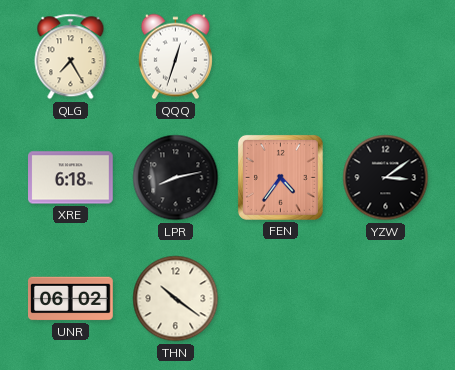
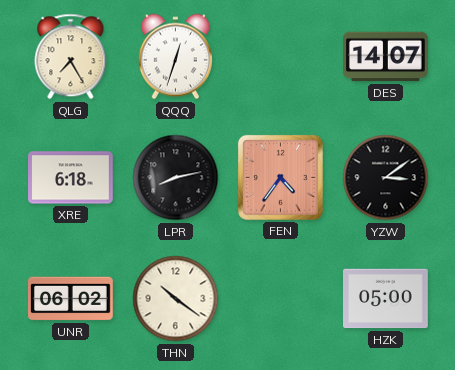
DES: none -> 14:07
HZK: none -> 05:00
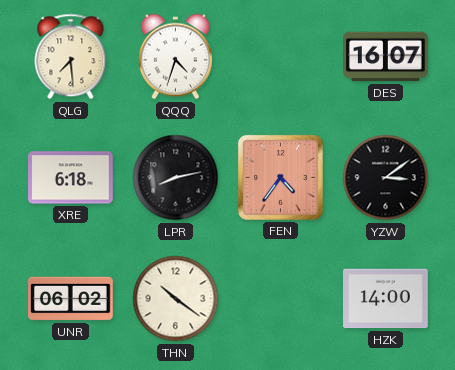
QLG: 7:25 -> 7:29
QQQ: 12:33 -> 4:33
DES: 14:07 -> 16:07
HZK: 05:00 -> 14:00
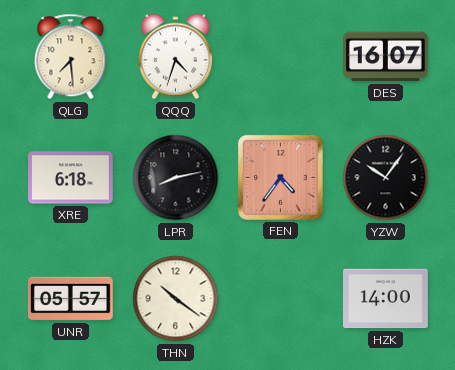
YZW: 3:09 -> 10:06
UNR: 06:02 -> 05:57
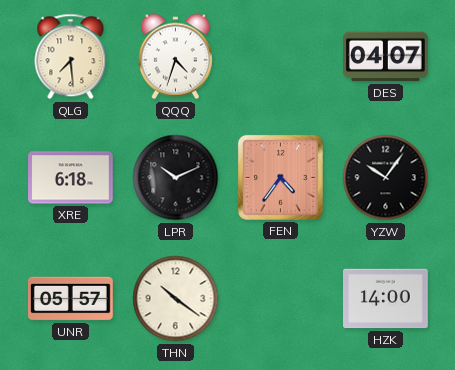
DES: 16:07 -> 04:07
LPR: 8:13 -> 10:11
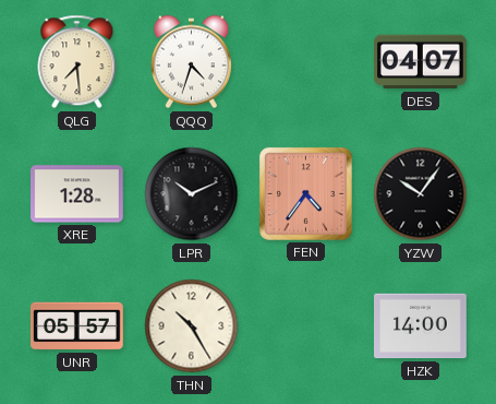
XRE: 6:18 -> 1:28
THN: 10:21 -> 10:25
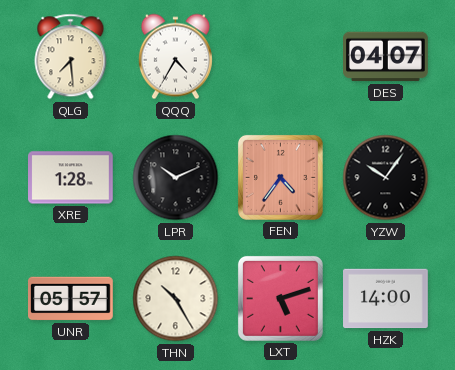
QQQ: 4:33 -> 4:35
LXT: none -> 5:12
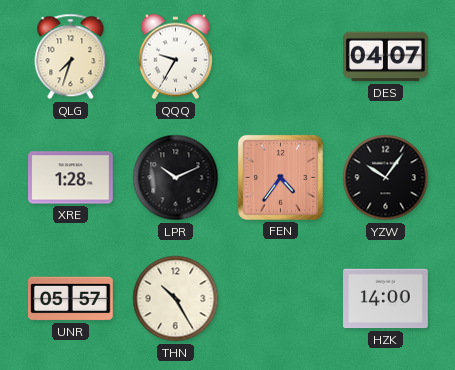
QLG: 7:29 -> 7:33
QQQ: 4:35 -> 9:35
LXT: 5:12 -> none
